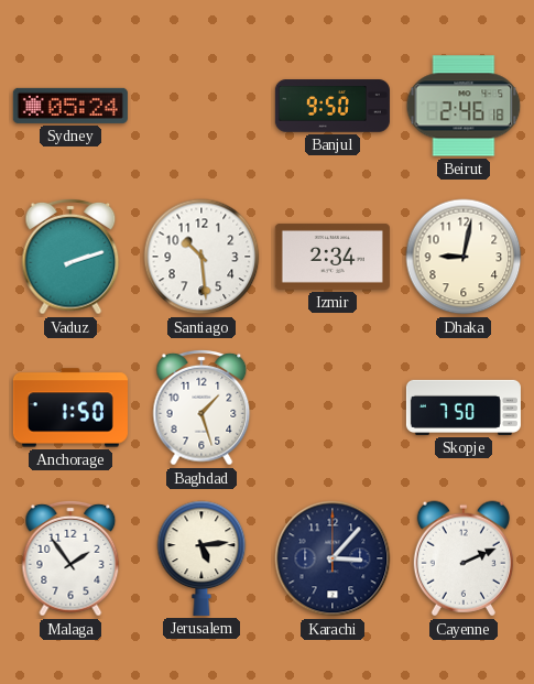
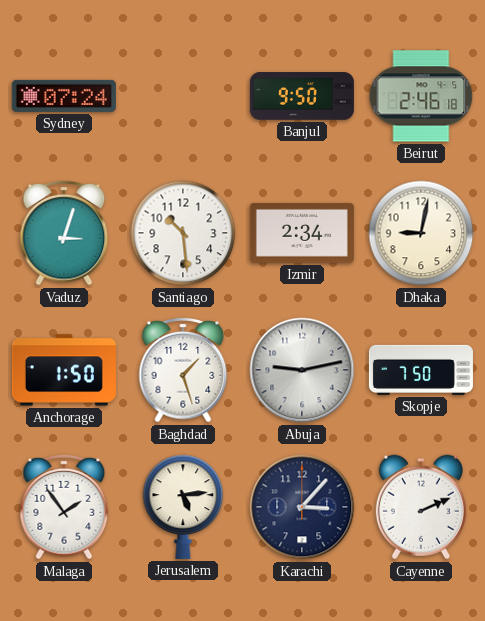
Sydney: 05:24 -> 07:24
Vaduz: 2:12 -> 3:03
Abuja: none -> 9:13
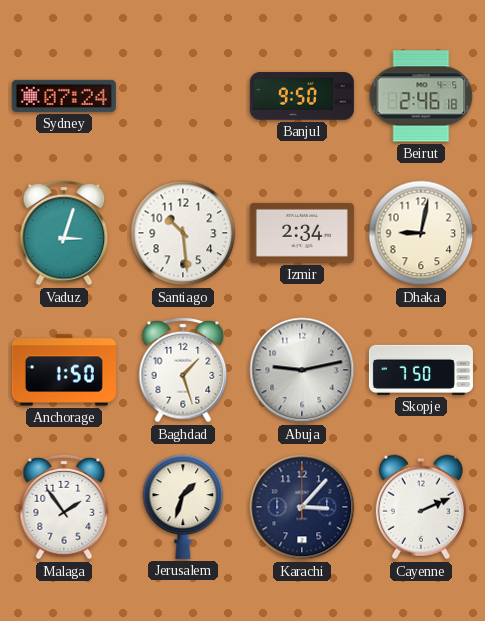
Jerusalem: 5:14 -> 1:33
